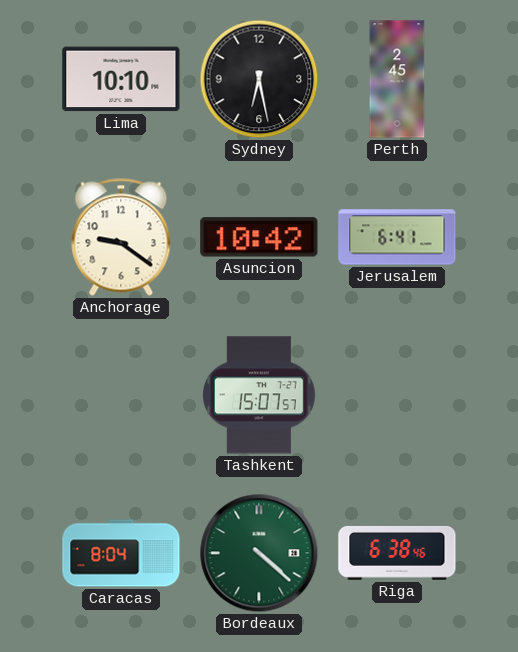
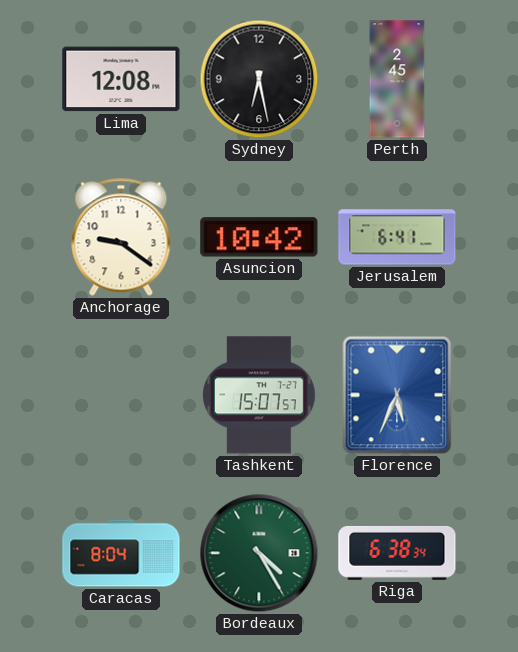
Lima: 10:10 -> 12:08
Florence: none -> 5:34
Bordeaux: 4:22 -> 4:25
Riga: 6:38:46 -> 6:38:34
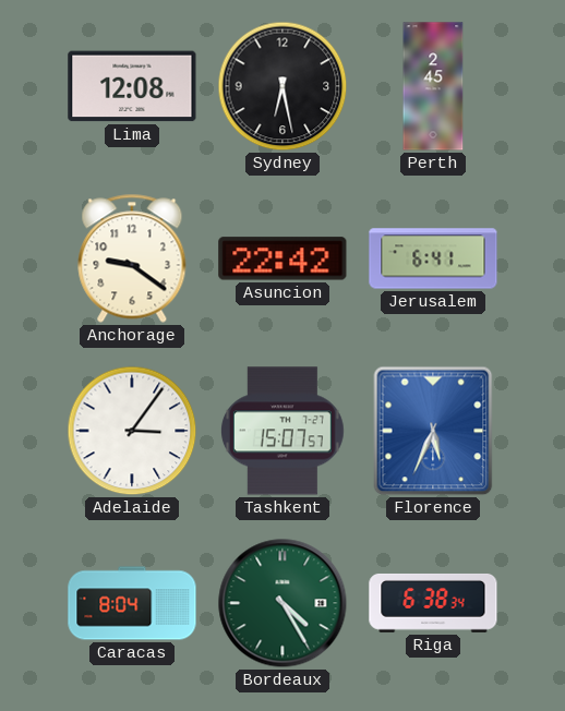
Asuncion: 10:42 -> 22:42
Adelaide: none -> 3:06
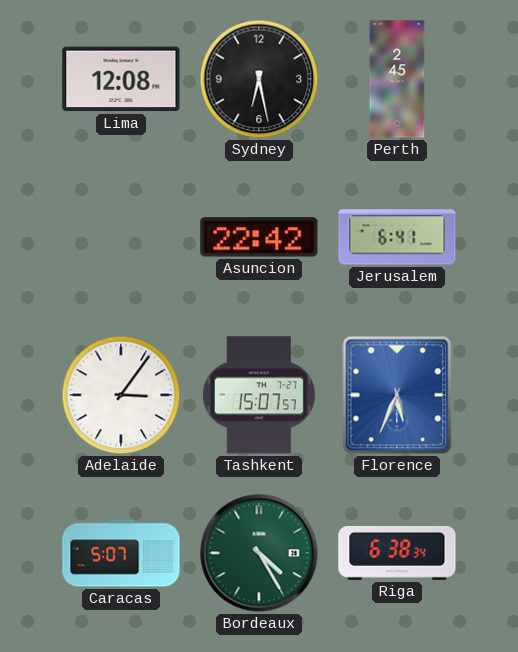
Anchorage: 9:21 -> none
Caracas: 8:04 -> 5:07
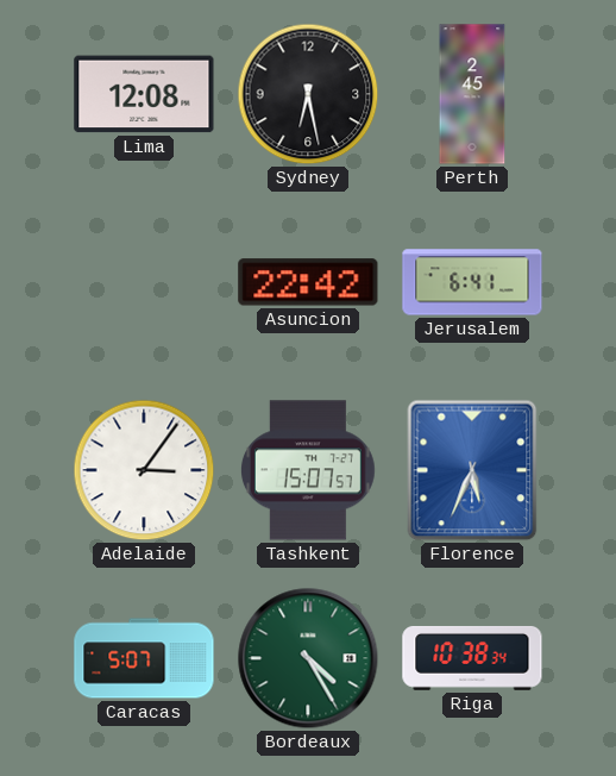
Riga: 6:38 -> 10:38
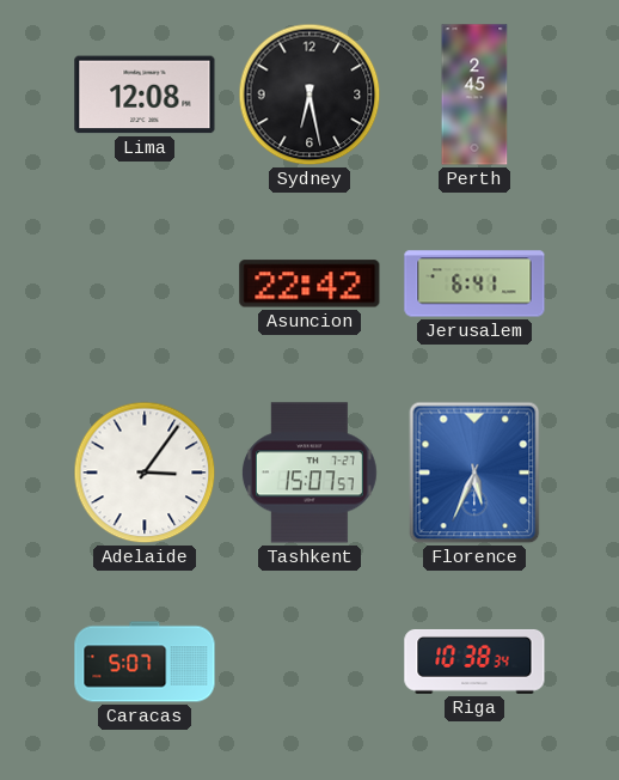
Bordeaux: 4:25 -> none
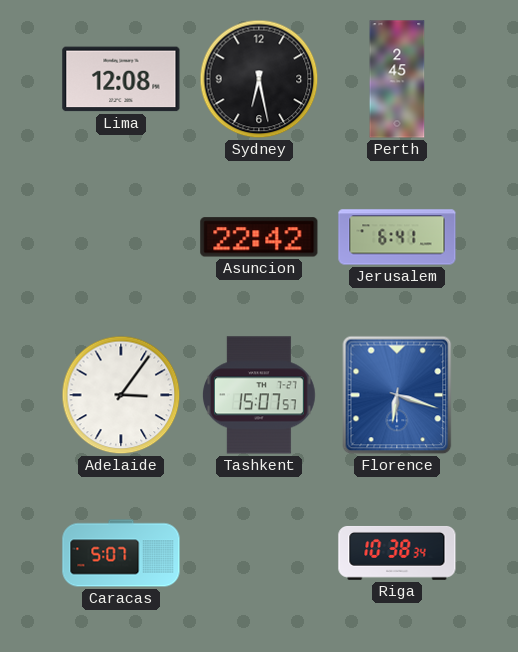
Florence: 5:34 -> 6:18
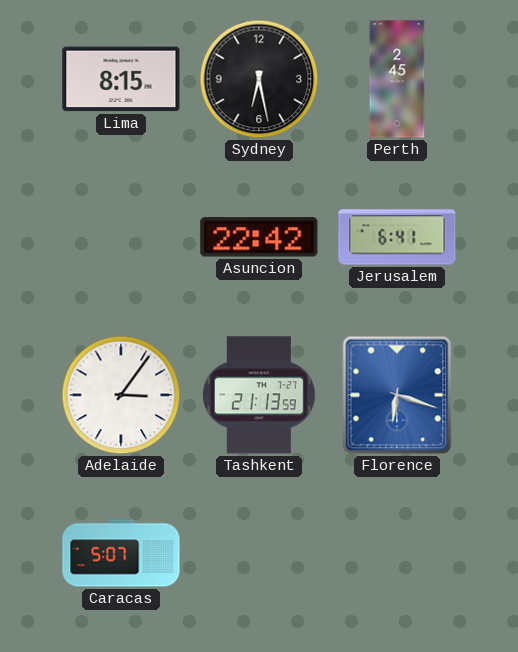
Lima: 12:08 -> 8:15
Tashkent: 15:07 -> 21:13
Riga: 10:38 -> none
